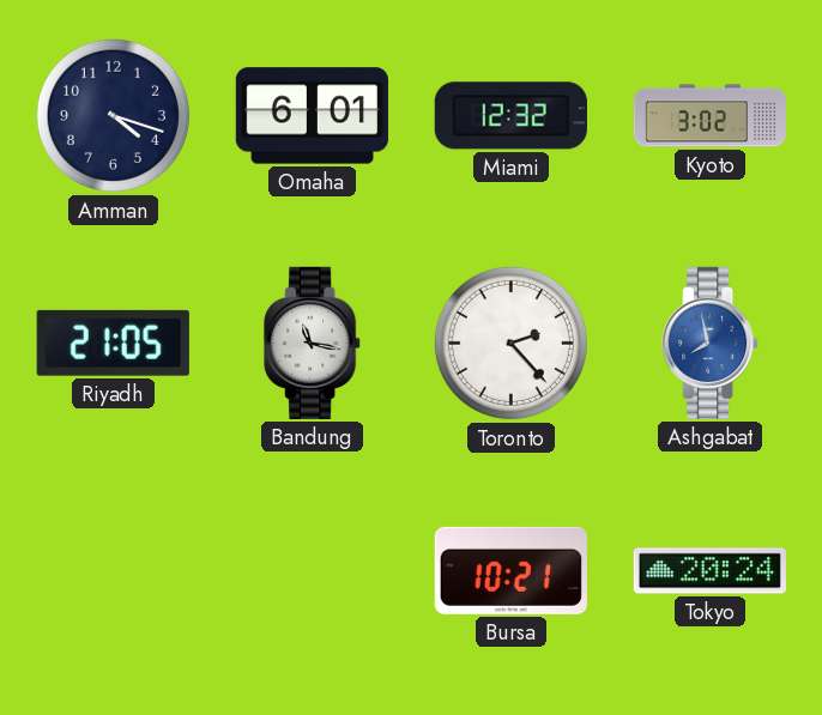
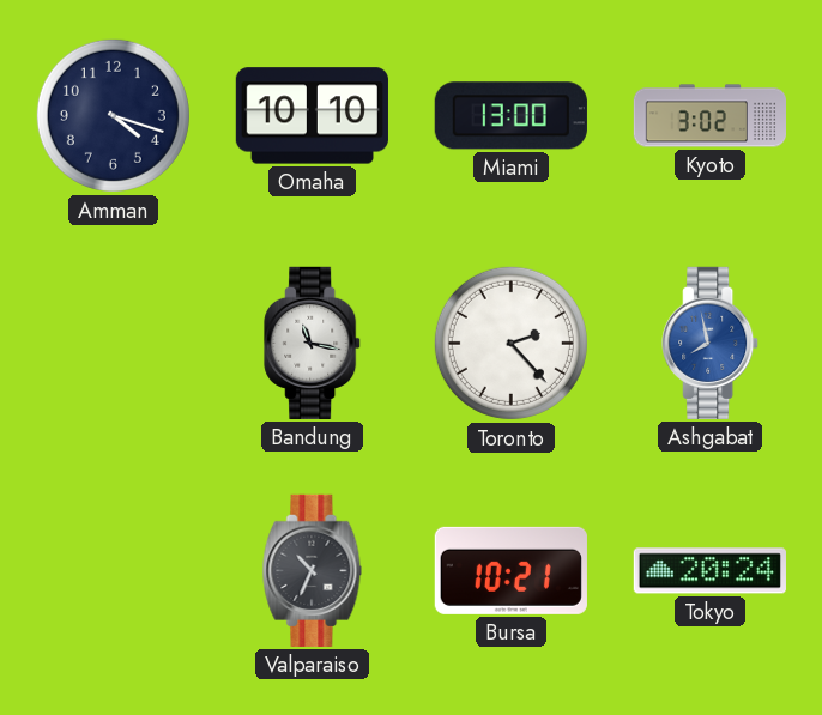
Omaha: 6:01 -> 10:10
Miami: 12:32 -> 13:00
Riyadh: 21:05 -> none
Valparaiso: none -> 10:34
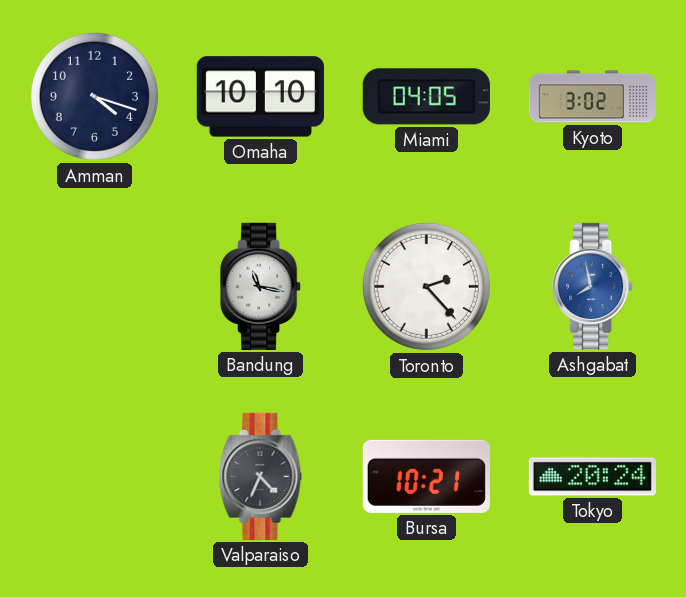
Miami: 13:00 -> 04:05
Valparaiso: 10:34 -> 4:34
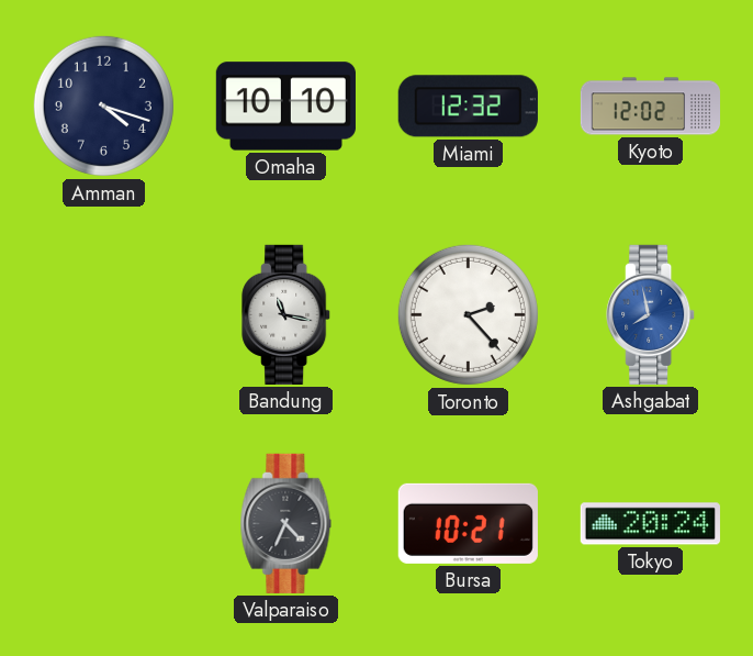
Miami: 04:05 -> 12:32
Kyoto: 3:02 -> 12:02
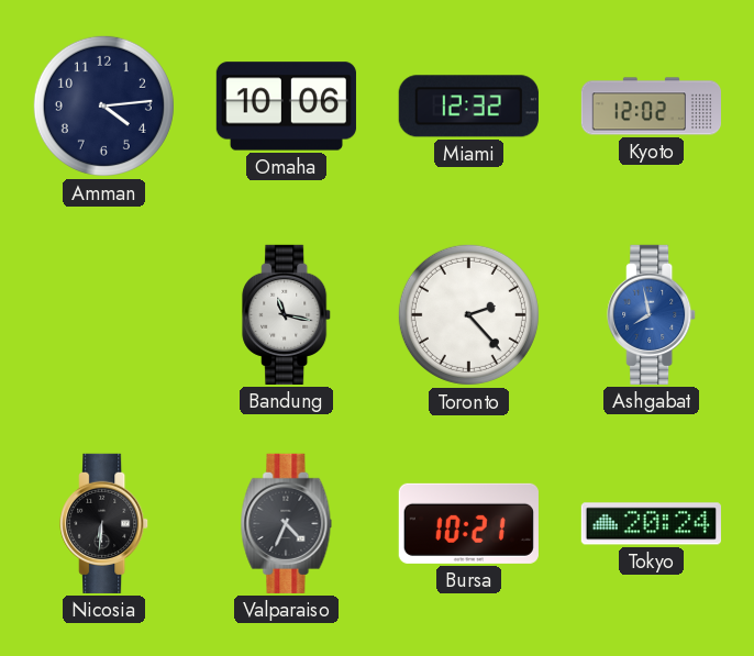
Amman: 4:18 -> 4:14
Omaha: 10:10 -> 10:06
Nicosia: none -> 6:31
